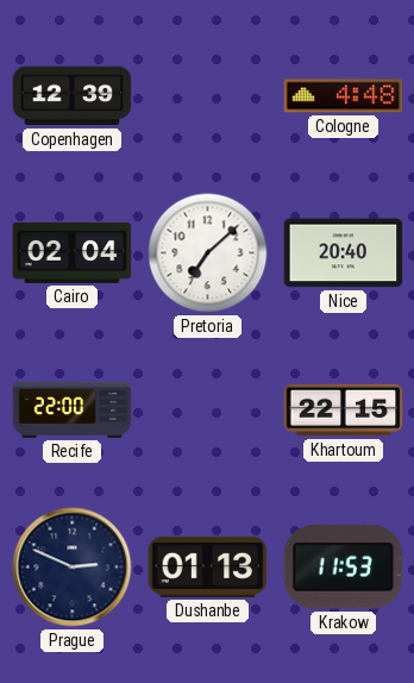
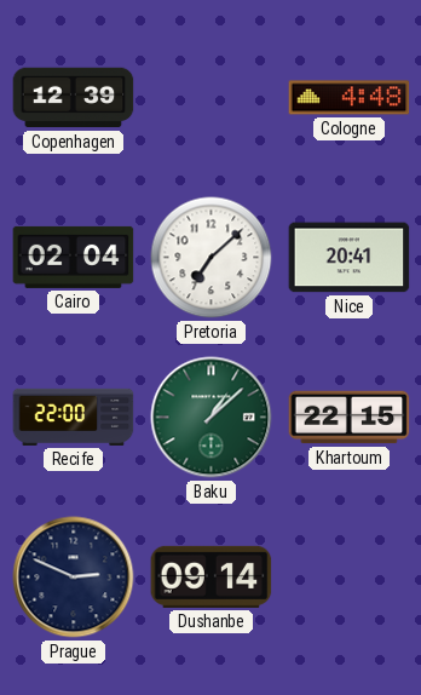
Nice: 20:40 -> 20:41
Baku: none -> 1:08
Dushanbe: 01:13 -> 09:14
Krakow: 11:53 -> none
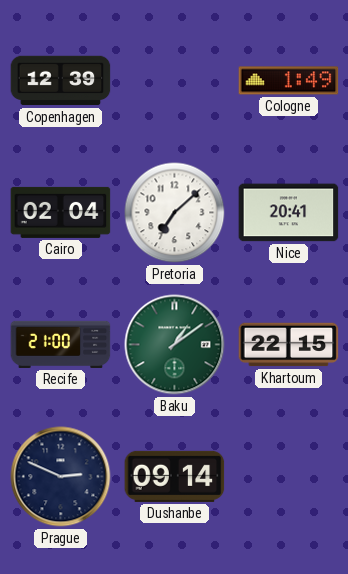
Cologne: 4:48 -> 1:49
Recife: 22:00 -> 21:00
Baku: 1:08 -> 1:09
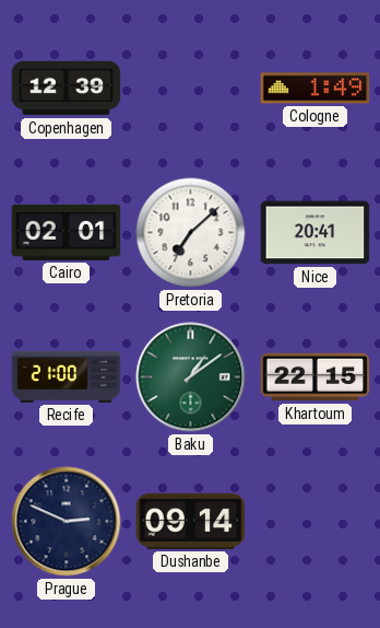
Cairo: 02:04 -> 02:01
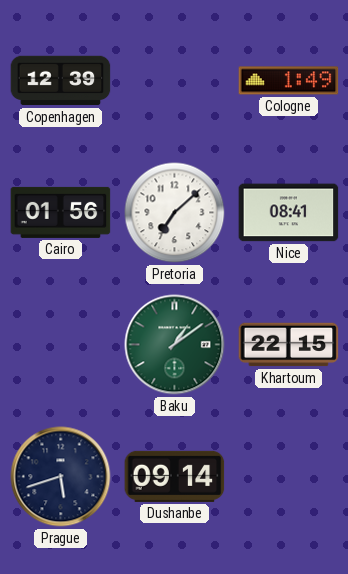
Cairo: 02:01 -> 01:56
Nice: 20:41 -> 08:41
Recife: 21:00 -> none
Prague: 2:49 -> 5:42
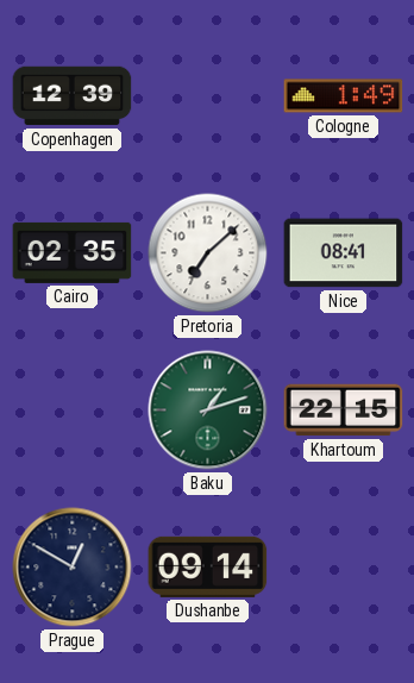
Cairo: 01:56 -> 02:35
Baku: 1:09 -> 1:12
Prague: 5:42 -> 12:50
